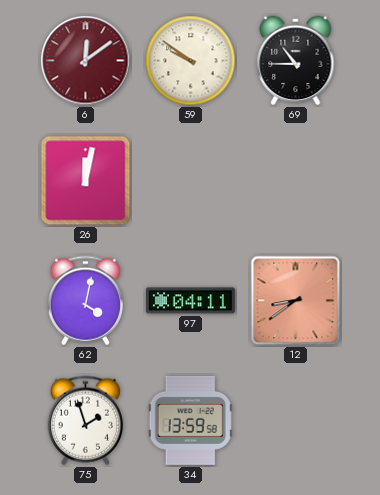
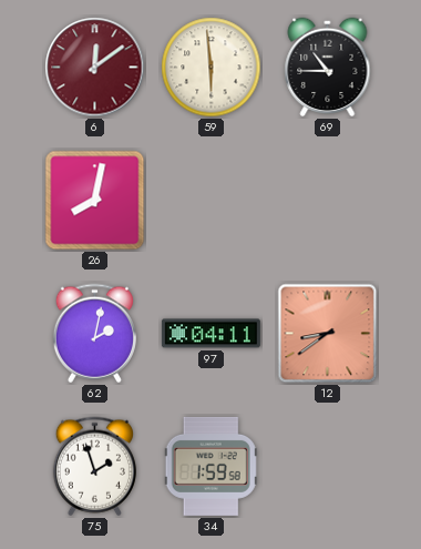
59: 9:51 -> 5:59
26: 12:02 -> 8:02
62: 4:02 -> 2:02
34: 13:59 -> 1:59
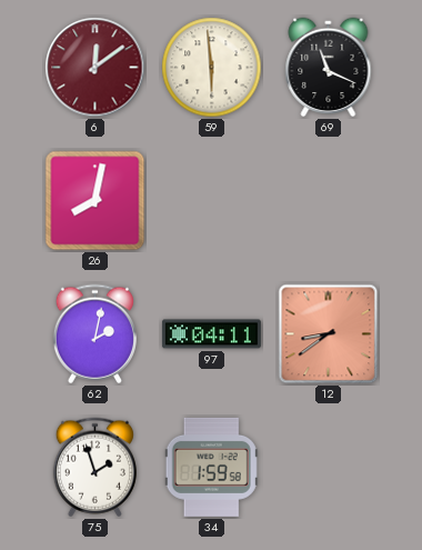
69: 10:45 -> 11:19
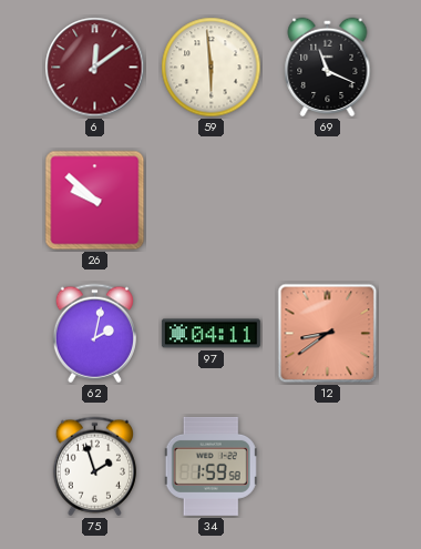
26: 8:02 -> 9:52
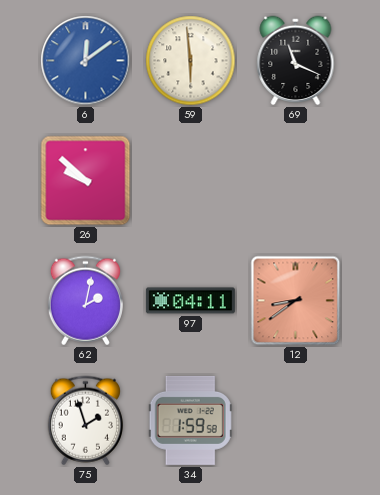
6 dial: burgundy -> blue
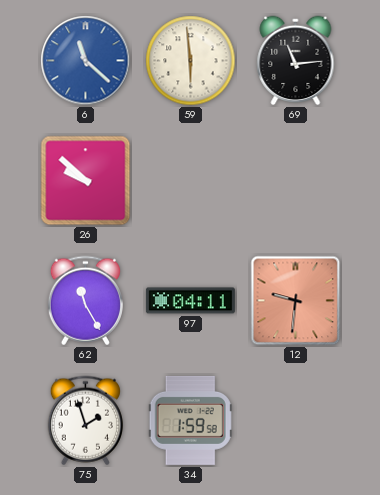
6: 12:09 -> 11:22
69: 11:19 -> 11:14
62: 2:02 -> 11:25
12: 8:39 -> 9:31
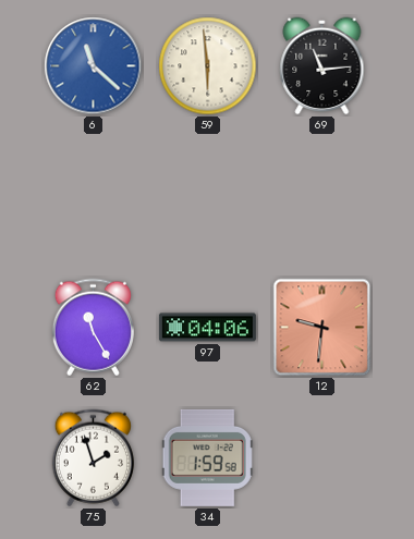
26: 9:52 -> none
97: 04:11 -> 04:06
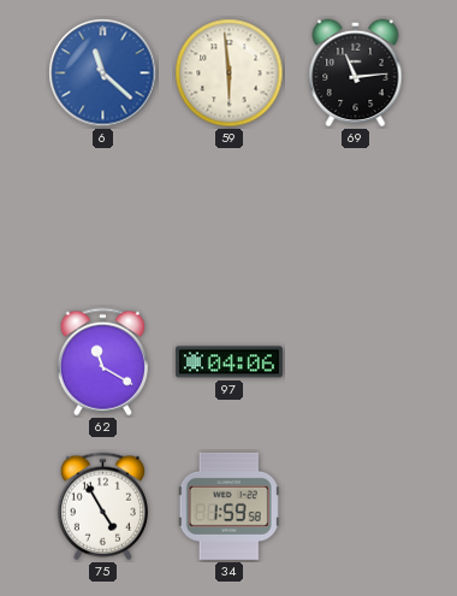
62: 11:25 -> 11:20
12: 9:31 -> none
75: 1:57 -> 4:55
